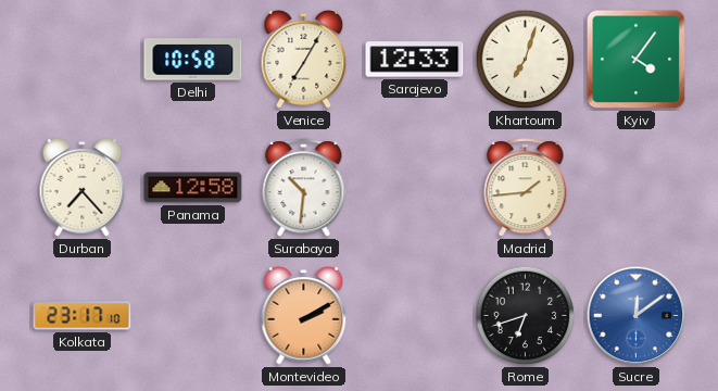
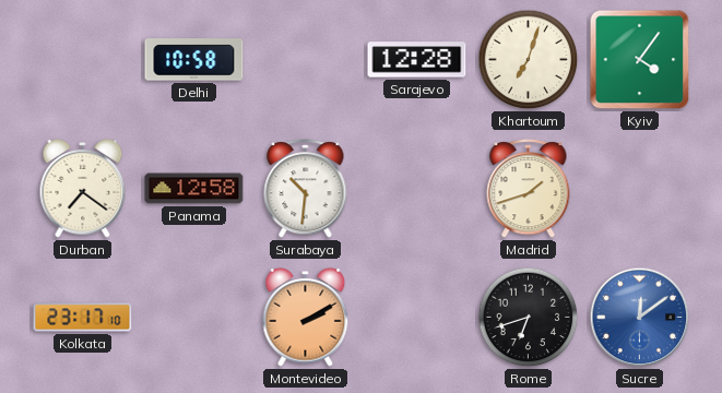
Venice: 7:05 -> none
Sarajevo: 12:33 -> 12:28
Durban: 7:23 -> 7:21
Madrid: 1:44 -> 1:42
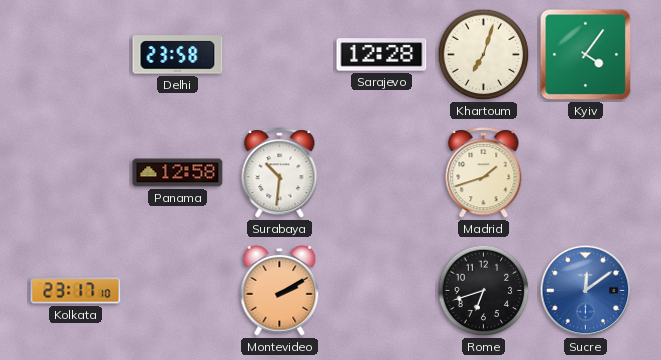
Delhi: 10:58 -> 23:58
Durban: 7:21 -> none
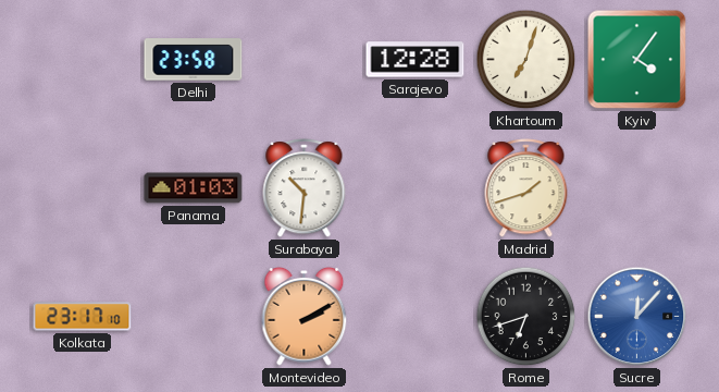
Panama: 12:58 -> 01:03
Sucre: 12:09 -> 12:07
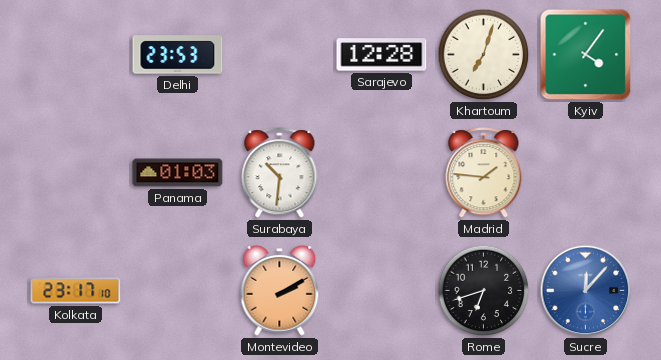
Delhi: 23:58 -> 23:53
Madrid: 1:42 -> 1:46
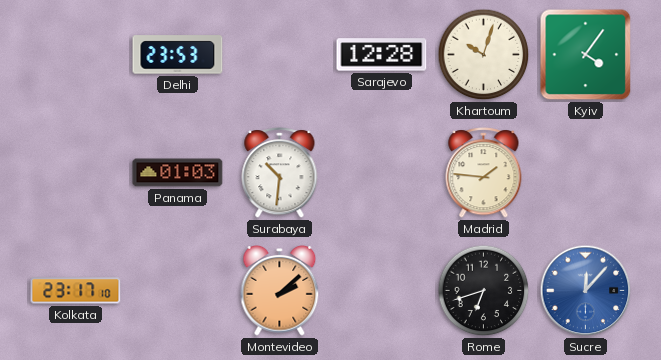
Khartoum: 7:03 -> 10:03
Montevideo: 2:10 -> 2:08
